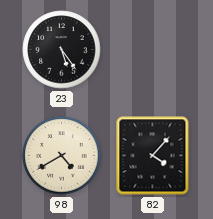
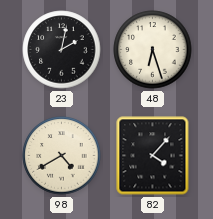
23: 5:24 -> 2:02
48: none -> 6:27
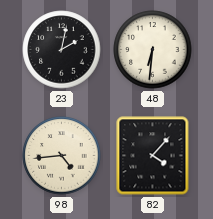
48: 6:27 -> 6:31
98: 4:40 -> 4:44
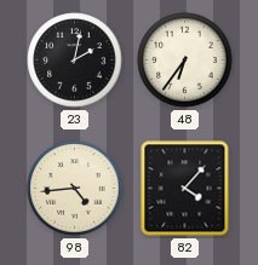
48: 6:31 -> 6:36
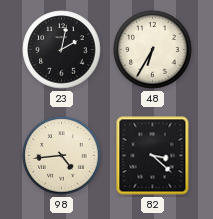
48: 6:36 -> 6:35
82: 4:07 -> 3:22
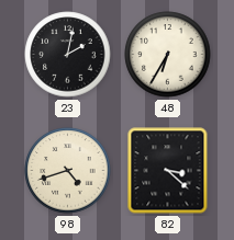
98: 4:44 -> 4:42
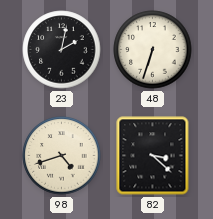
48: 6:35 -> 6:33
